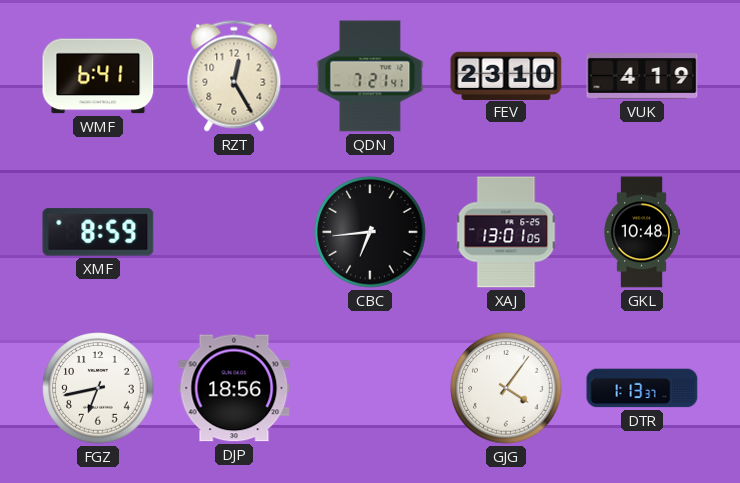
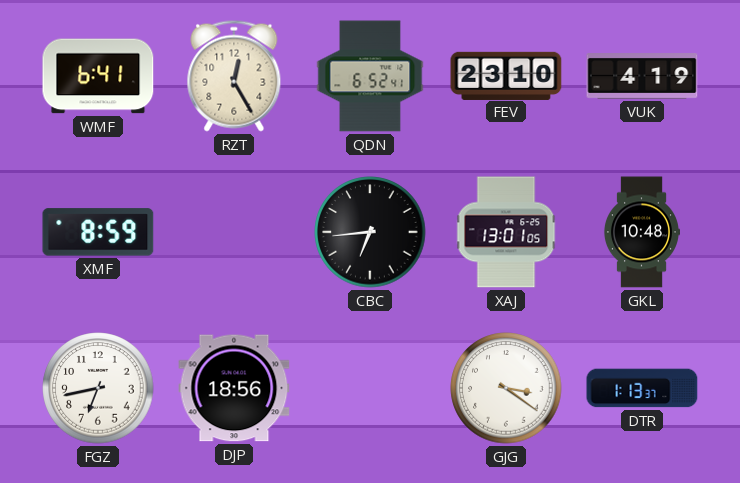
QDN: 7:21 -> 6:52
GJG: 4:06 -> 3:21
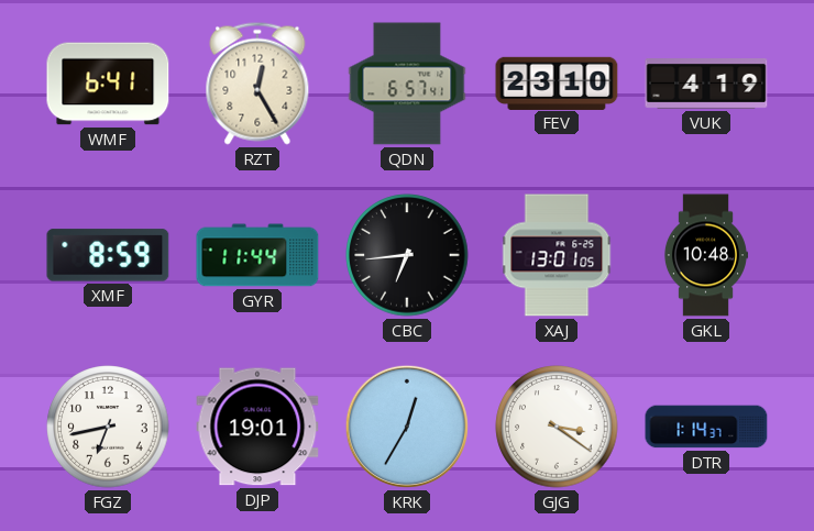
QDN: 6:52 -> 6:57
GYR: none -> 11:44
DJP: 18:56 -> 19:01
KRK: none -> 12:35
DTR: 1:13 -> 1:14
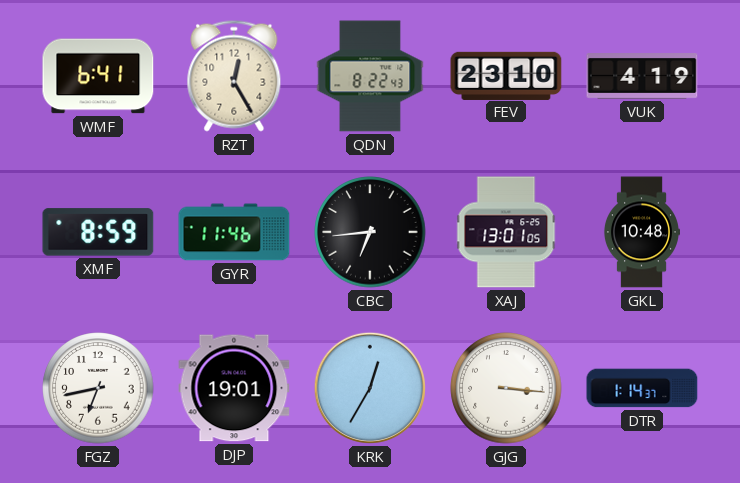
QDN: 6:57 -> 8:22
GYR: 11:44 -> 11:46
GJG: 3:21 -> 3:16
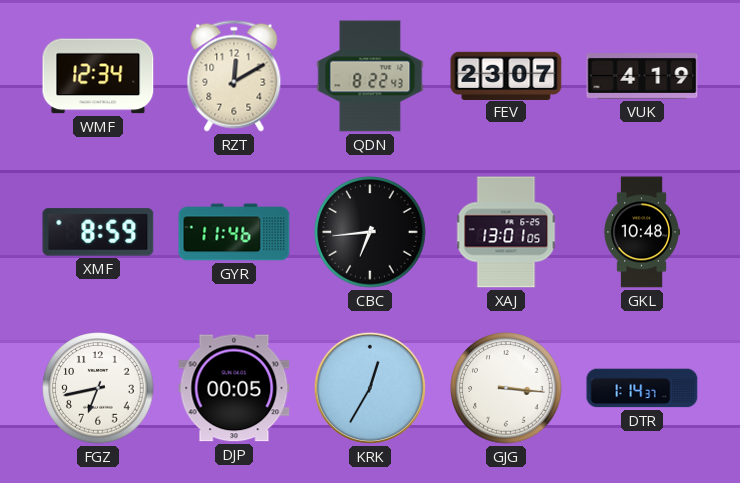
WMF: 6:41 -> 12:34
RZT: 12:25 -> 12:10
FEV: 23:10 -> 23:07
DJP: 19:01 -> 00:05
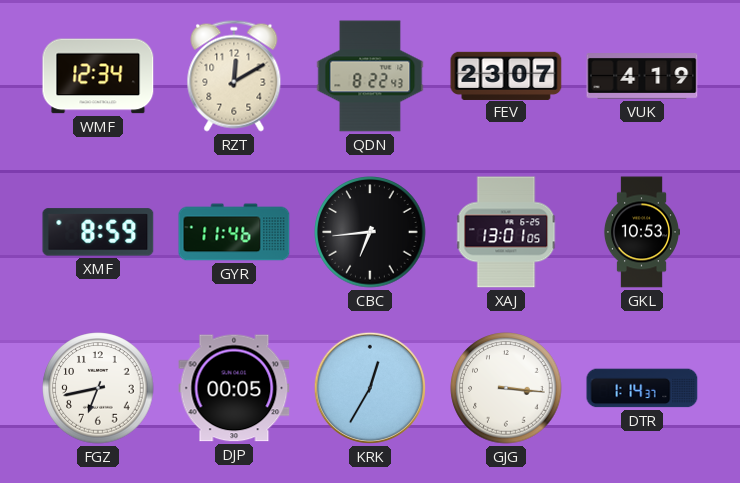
GKL: 10:48 -> 10:53
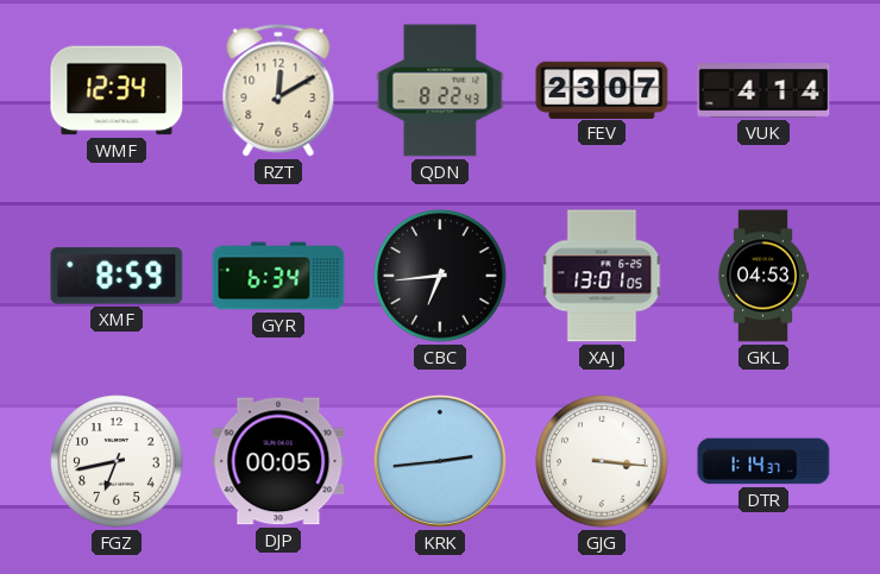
VUK: 4:19 -> 4:14
GYR: 11:46 -> 6:34
GKL: 10:53 -> 04:53
KRK: 12:35 -> 2:44
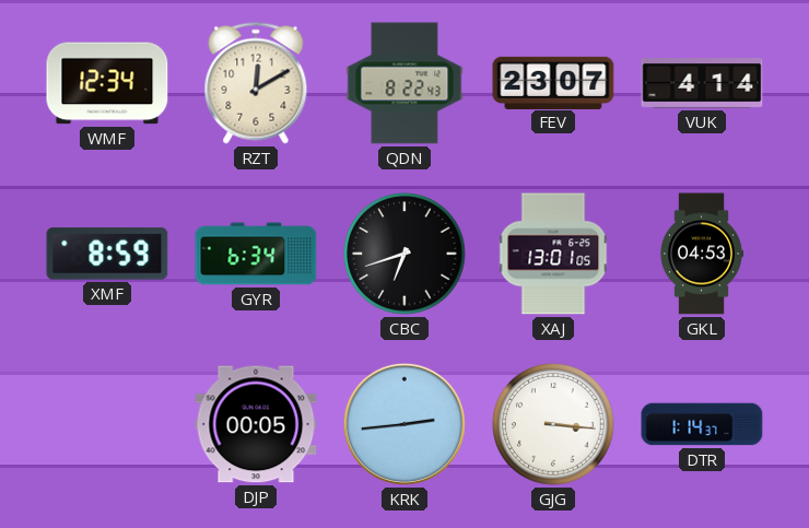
CBC: 6:44 -> 6:42
FGZ: 6:43 -> none
